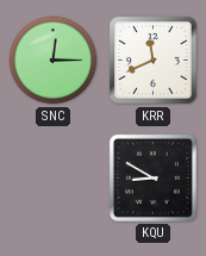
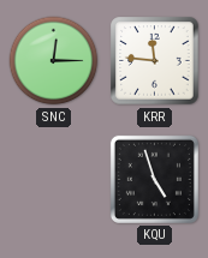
KRR: 11:41 -> 11:46
KQU: 8:50 -> 4:57
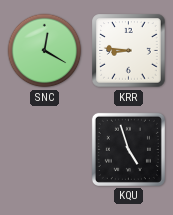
SNC: 12:15 -> 12:20
KRR: 11:46 -> 8:46
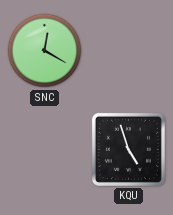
KRR: 8:46 -> none
